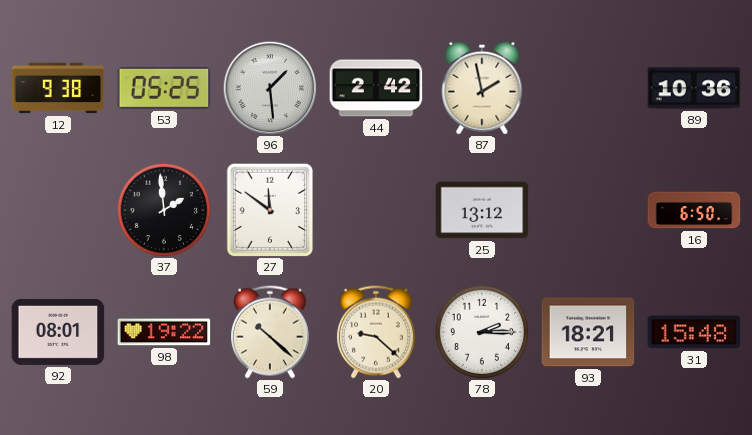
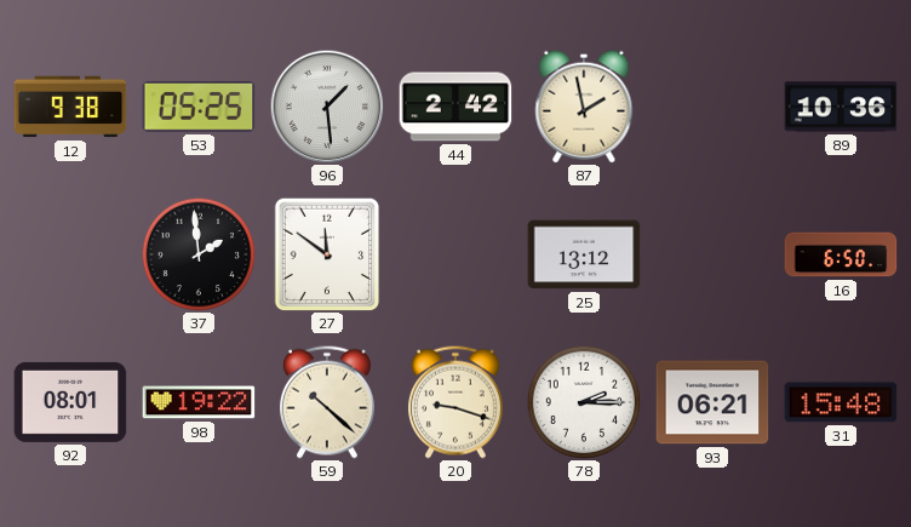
20: 9:22 -> 9:18
93: 18:21 -> 06:21
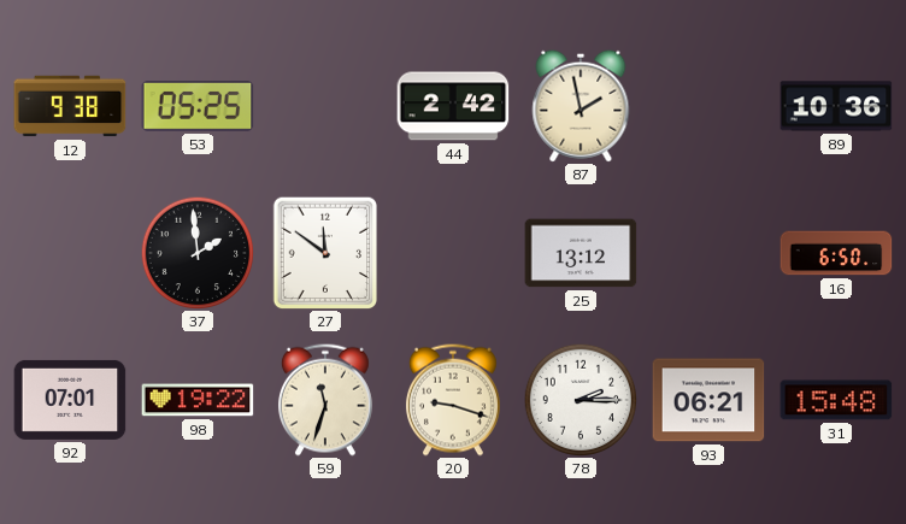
96: 1:29 -> none
92: 08:01 -> 07:01
59: 10:22 -> 11:33
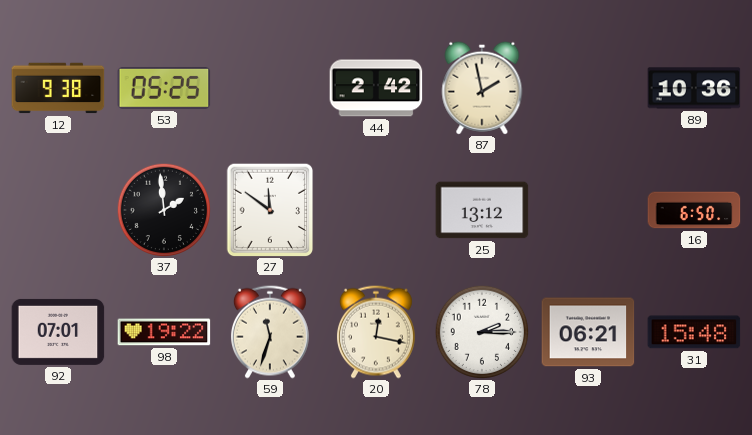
20: 9:18 -> 12:17
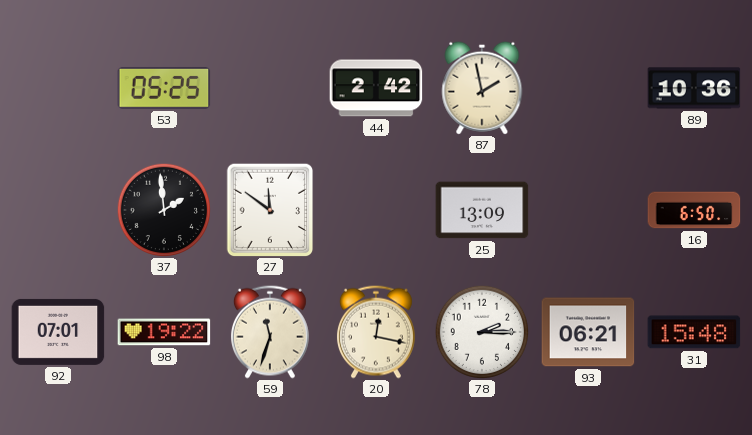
12: 9:38 -> none
25: 13:12 -> 13:09
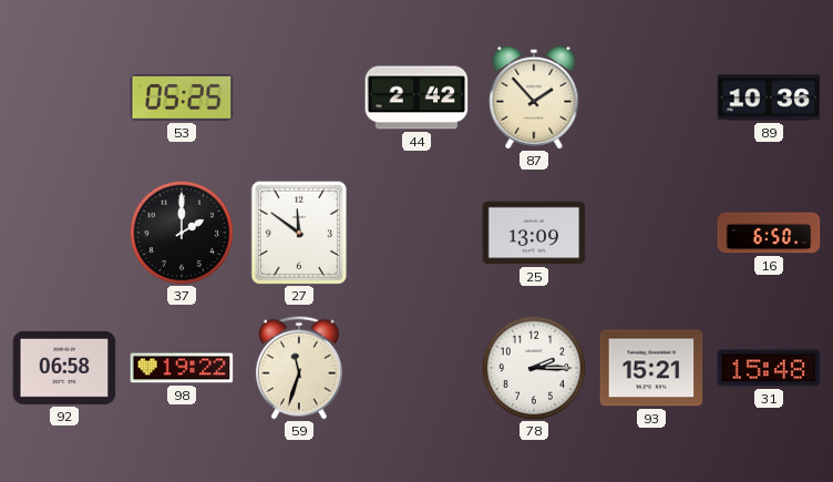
87: 1:58 -> 1:53
37: 1:59 -> 2:00
92: 07:01 -> 06:58
20: 12:17 -> none
93: 06:21 -> 15:21
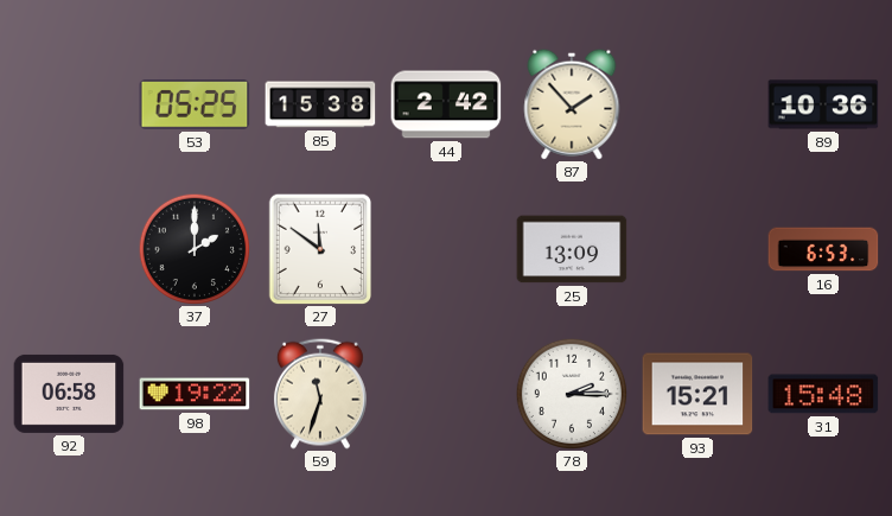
85: none -> 15:38
16: 6:50 -> 6:53
